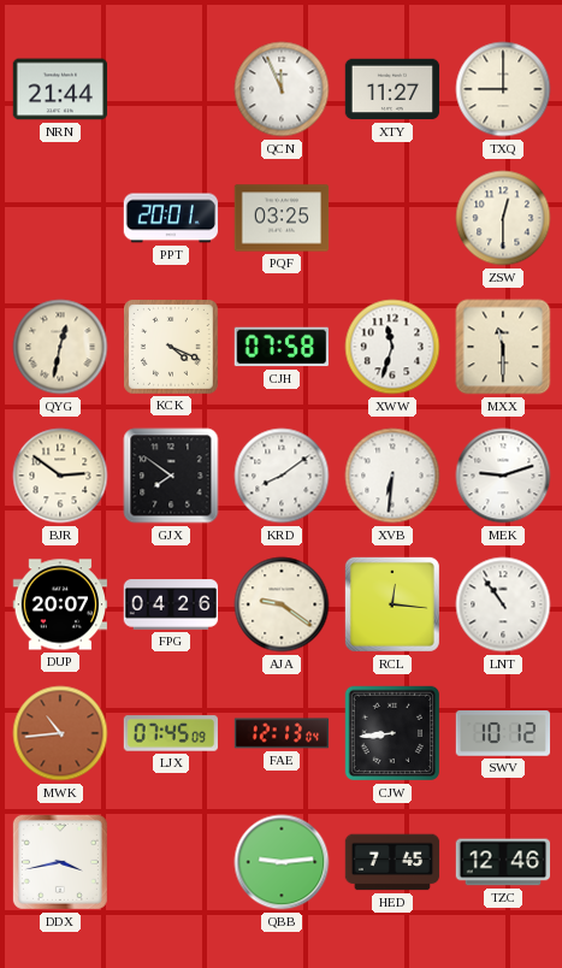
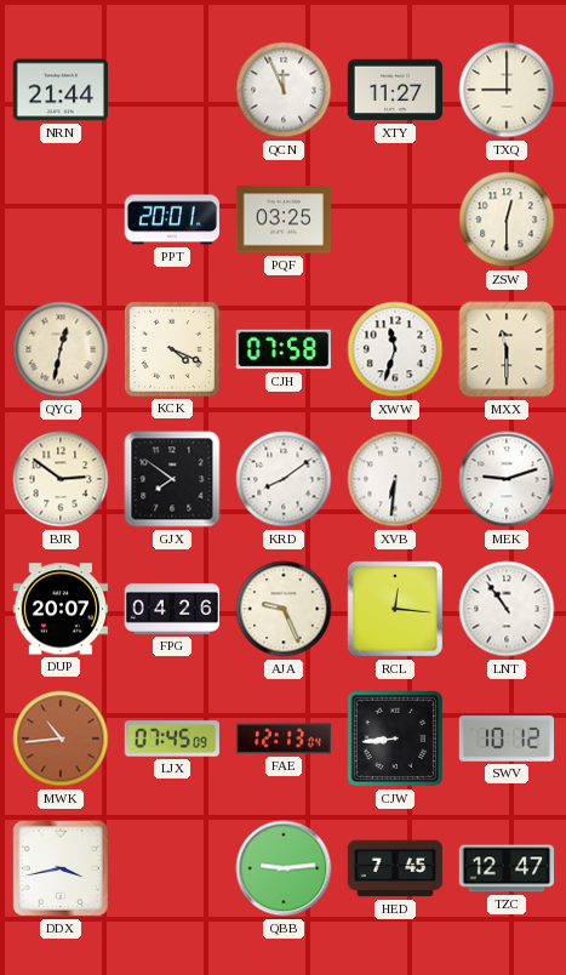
AJA: 9:21 -> 9:26
TZC: 12:46 -> 12:47
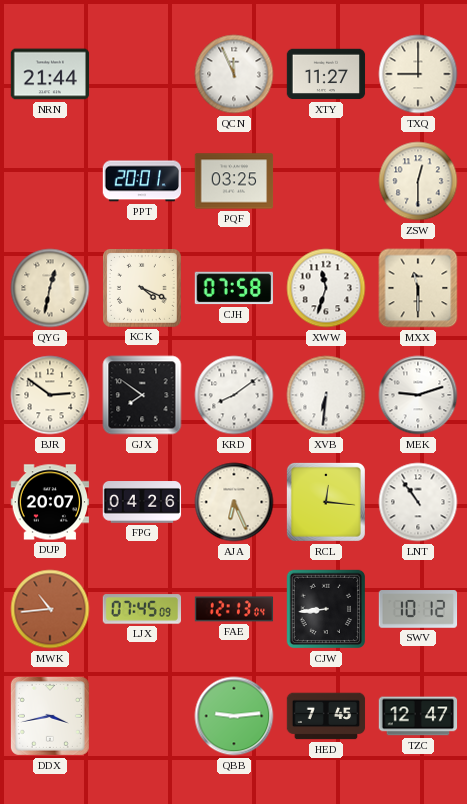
AJA: 9:26 -> 6:26
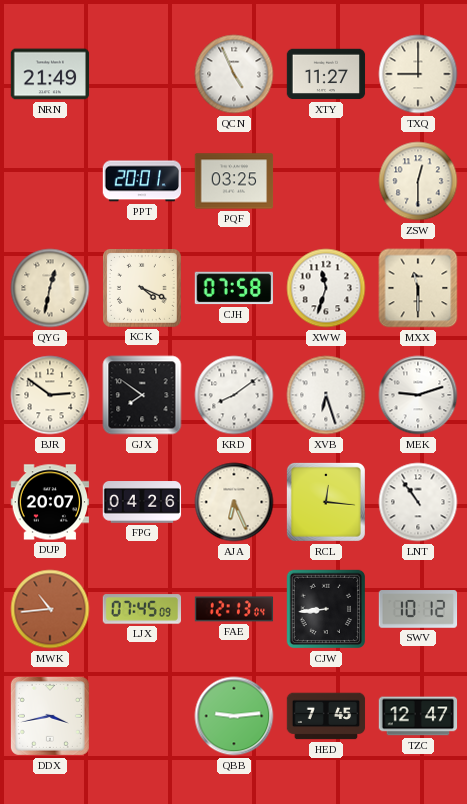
NRN: 21:44 -> 21:49
QCN: 11:56 -> 4:56
XVB: 6:31 -> 6:27
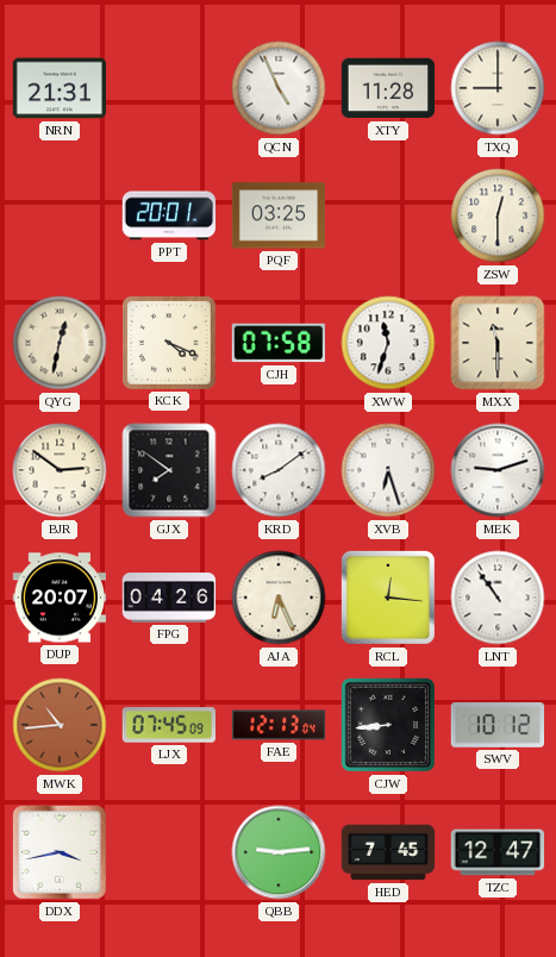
NRN: 21:49 -> 21:31
XTY: 11:27 -> 11:28
